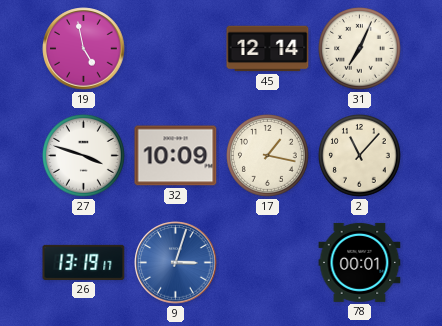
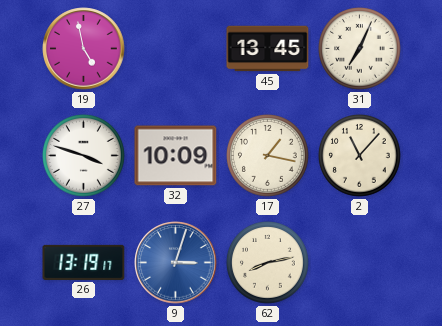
45: 12:14 -> 13:45
62: none -> 8:13
78: 00:01 -> none
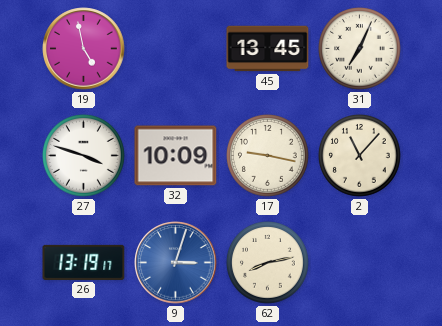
17: 1:17 -> 9:17
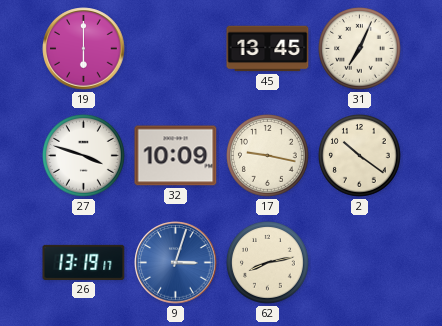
19: 4:58 -> 6:00
2: 11:07 -> 10:21
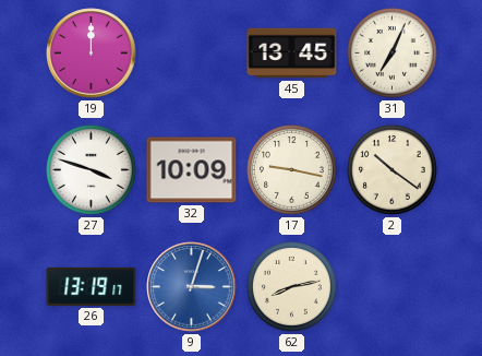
19: 6:00 -> 12:00
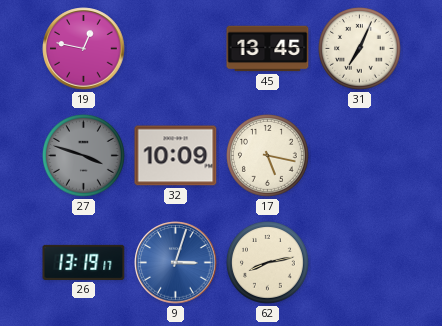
19: 12:00 -> 12:47
27 dial: white -> grey
17: 9:17 -> 5:17
2: 10:21 -> none
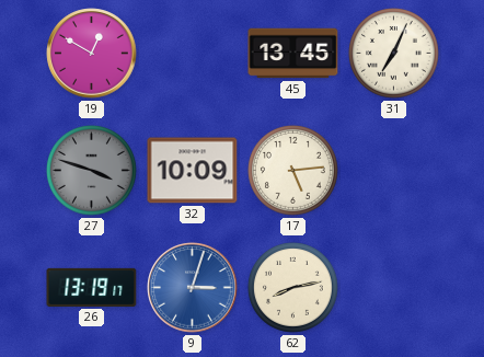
19: 12:47 -> 12:50
17: 5:17 -> 5:14
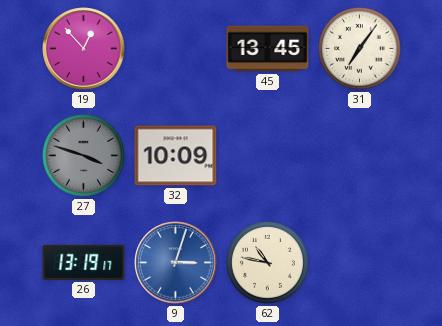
19: 12:50 -> 12:53
31: 7:04 -> 7:06
17: 5:14 -> none
62: 8:13 -> 10:47
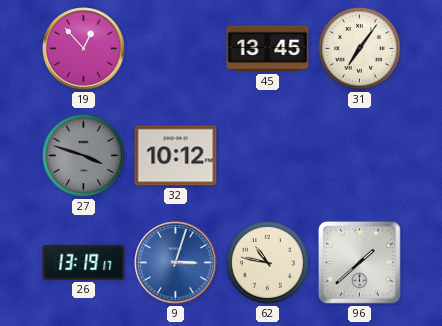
32: 10:09 -> 10:12
96: none -> 1:38
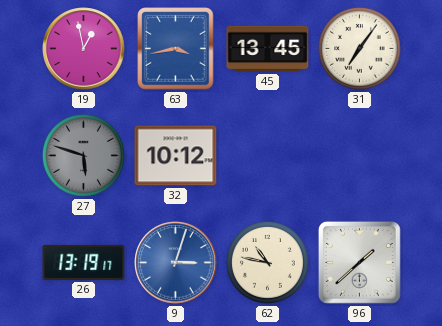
19: 12:53 -> 12:58
63: none -> 3:43
27: 3:48 -> 5:48
